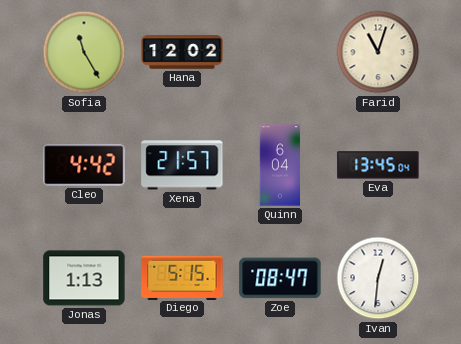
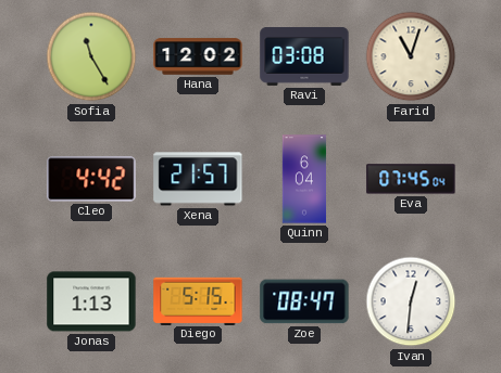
Ravi: none -> 03:08
Eva: 13:45 -> 07:45
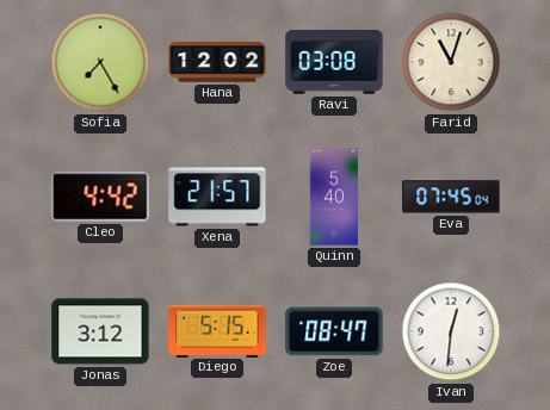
Sofia: 11:25 -> 7:25
Quinn: 6:04 -> 5:40
Jonas: 1:13 -> 3:12
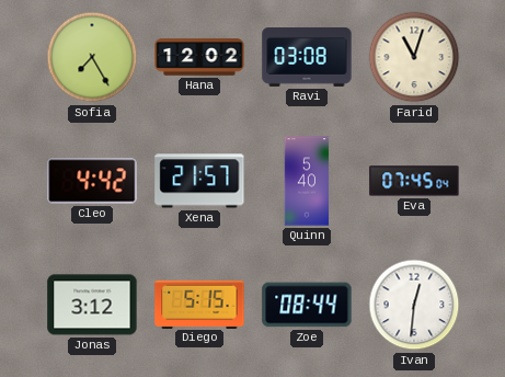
Zoe: 08:47 -> 08:44
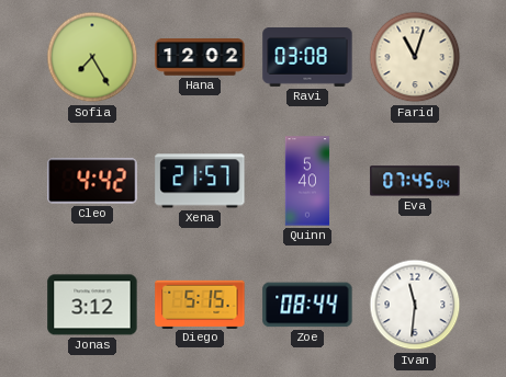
Ivan: 12:31 -> 11:31
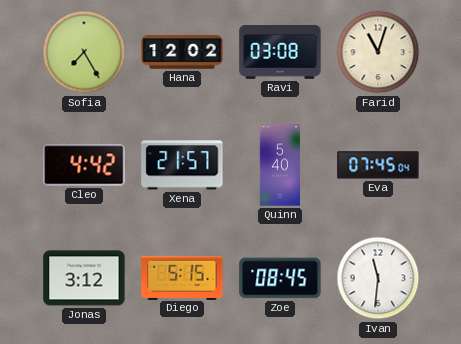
Zoe: 08:44 -> 08:45
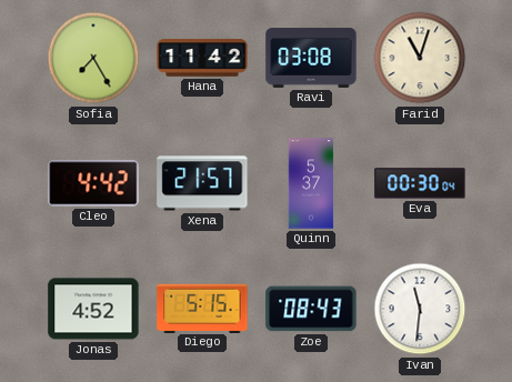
Hana: 12:02 -> 11:42
Quinn: 5:40 -> 5:37
Eva: 07:45 -> 00:30
Jonas: 3:12 -> 4:52
Zoe: 08:45 -> 08:43
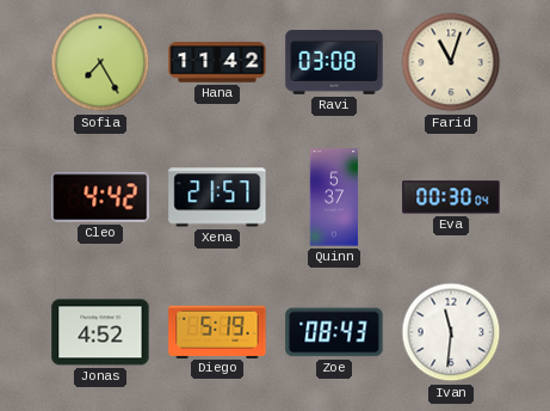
Diego: 5:15 -> 5:19
